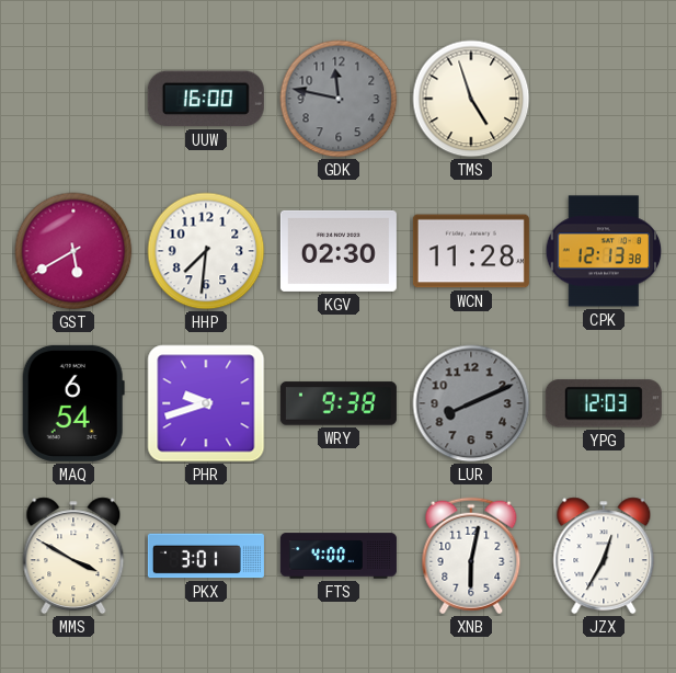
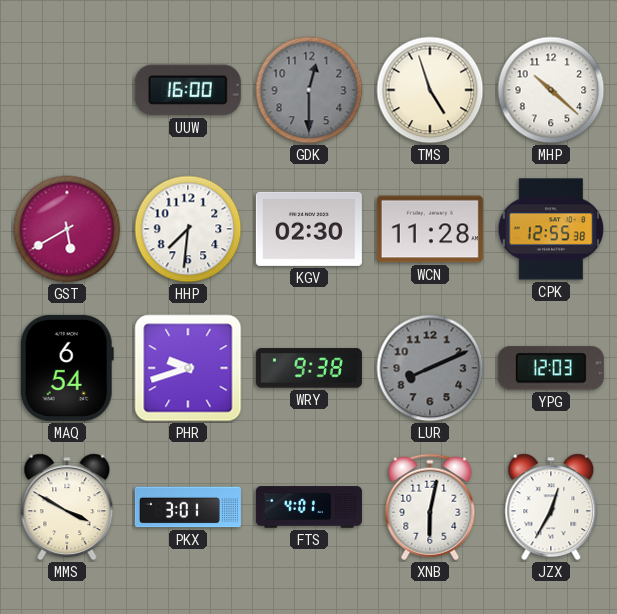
GDK: 11:47 -> 12:30
MHP: none -> 10:22
CPK: 12:13 -> 12:55
FTS: 4:00 -> 4:01
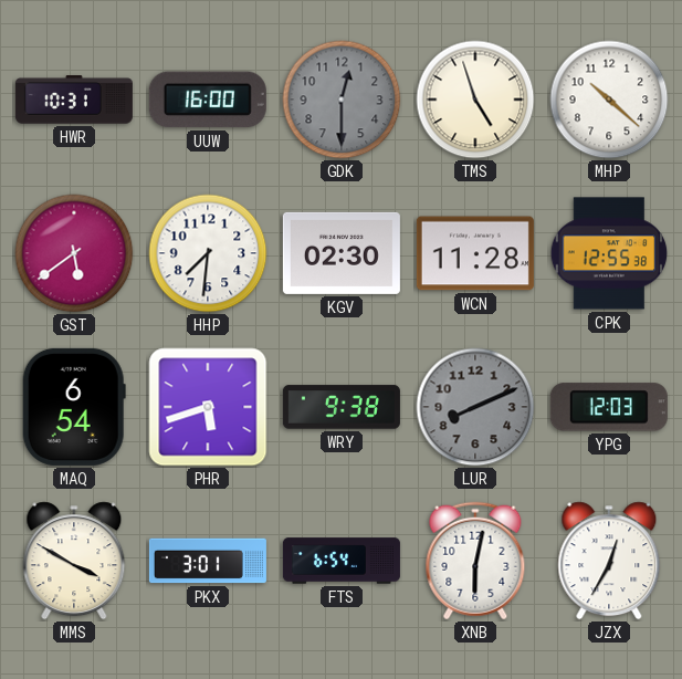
HWR: none -> 10:31
GST: 5:40 -> 5:39
PHR: 9:42 -> 5:42
FTS: 4:01 -> 6:54
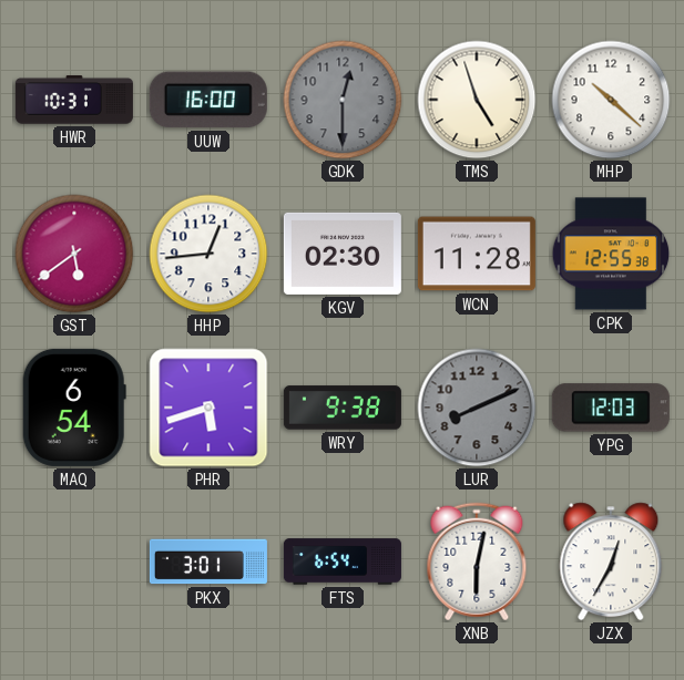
HHP: 7:31 -> 12:44
MMS: 3:50 -> none
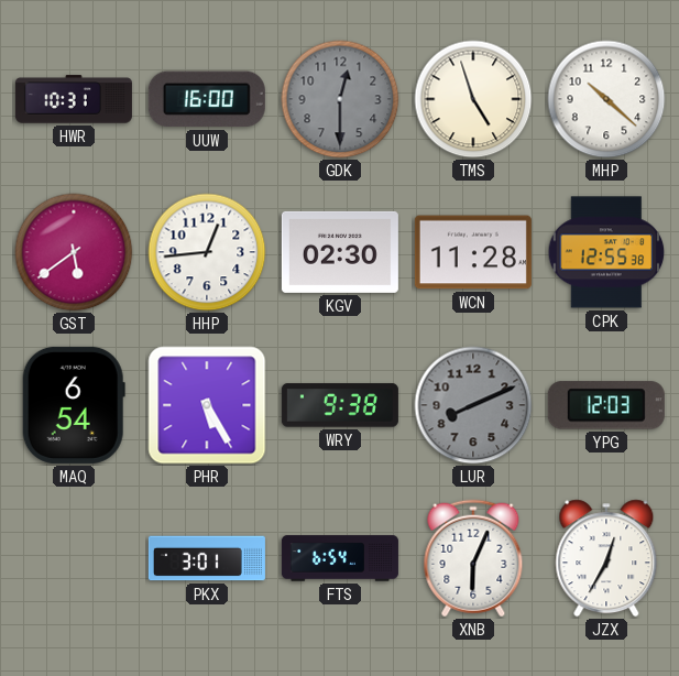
PHR: 5:42 -> 5:25
XNB: 6:02 -> 6:04
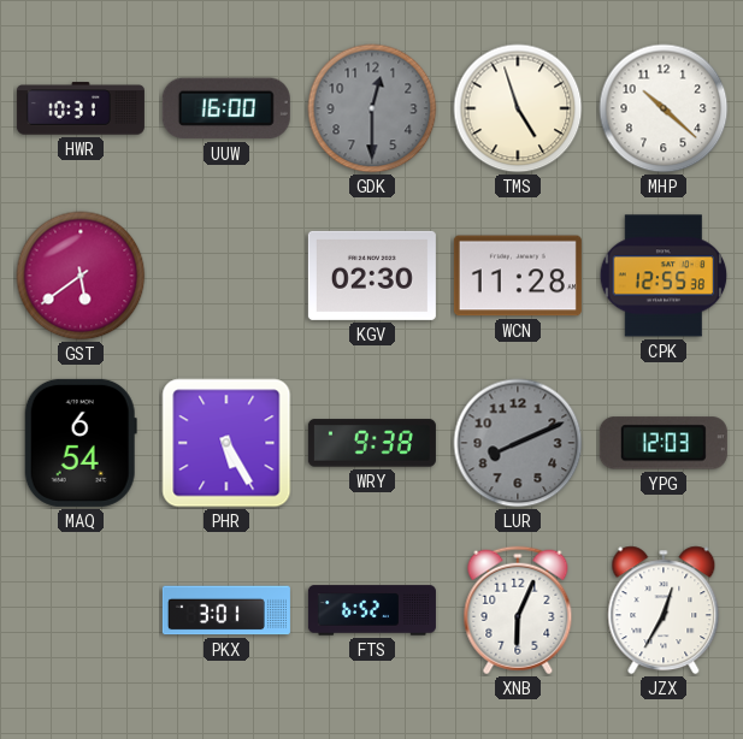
HHP: 12:44 -> none
FTS: 6:54 -> 6:52
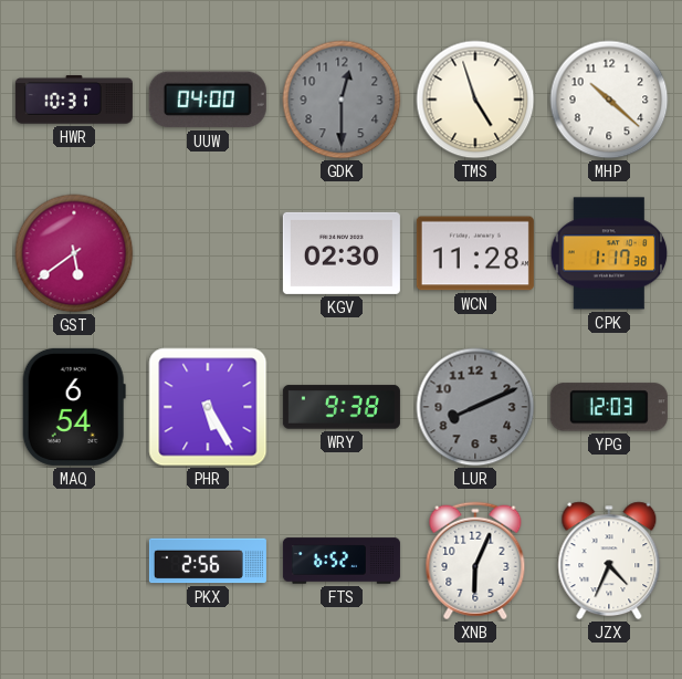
UUW: 16:00 -> 04:00
CPK: 12:55 -> 1:17
PKX: 3:01 -> 2:56
JZX: 12:35 -> 4:34
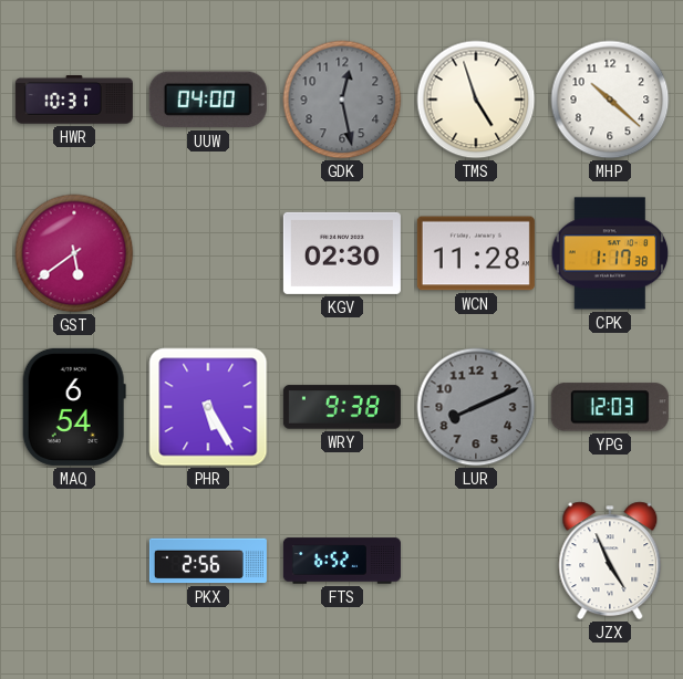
GDK: 12:30 -> 12:28
XNB: 6:04 -> none
JZX: 4:34 -> 4:56
